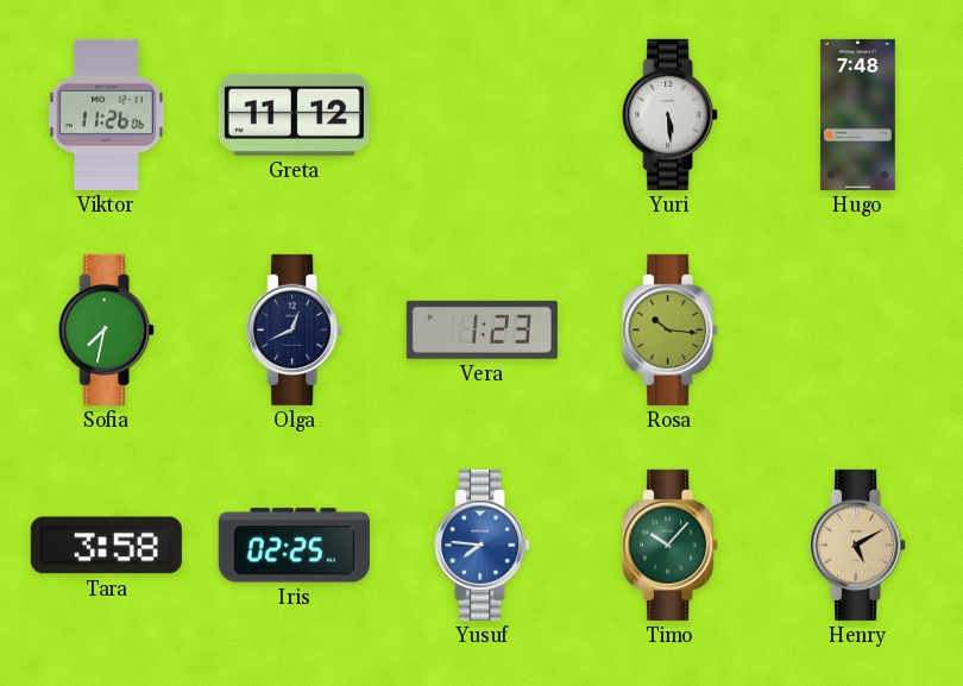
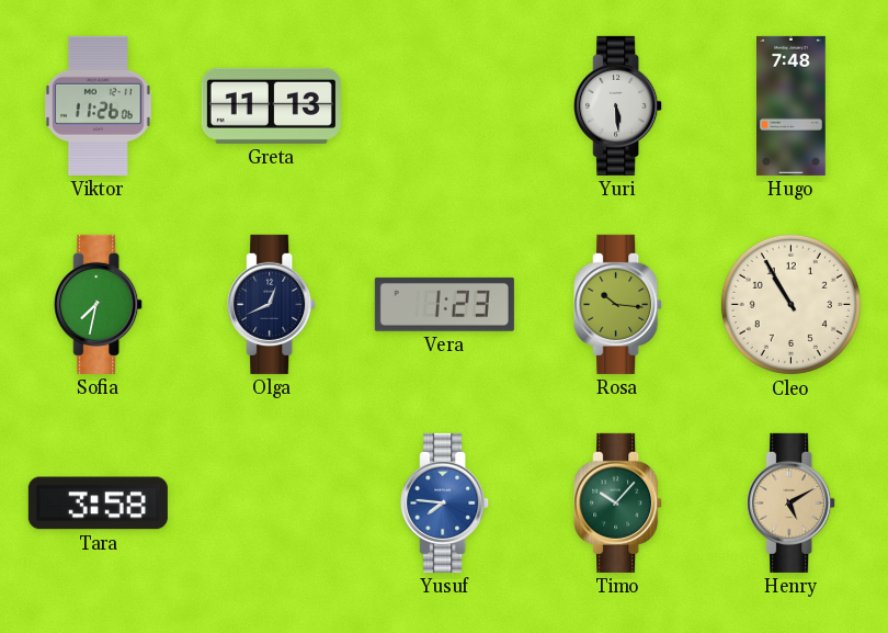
Greta: 11:12 -> 11:13
Cleo: none -> 10:55
Iris: 02:25 -> none
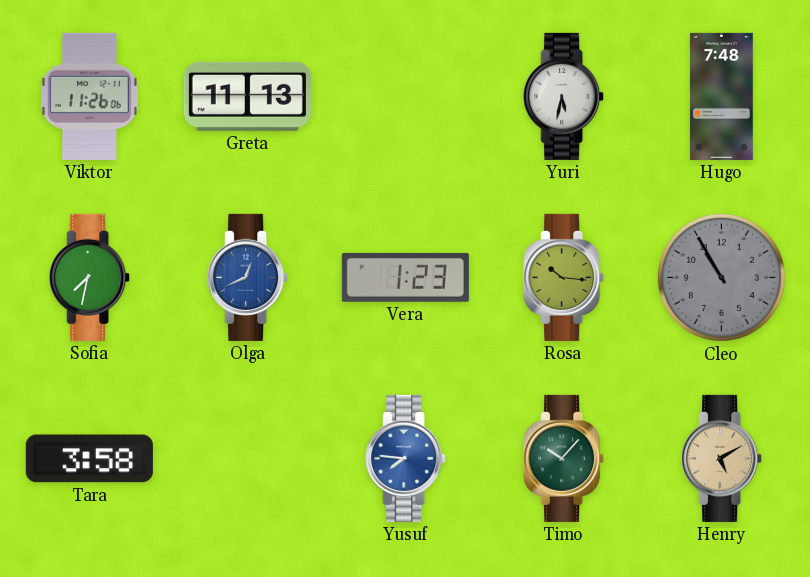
Yuri: 5:29 -> 5:32
Olga dial: navy -> blue
Cleo dial: cream -> grey
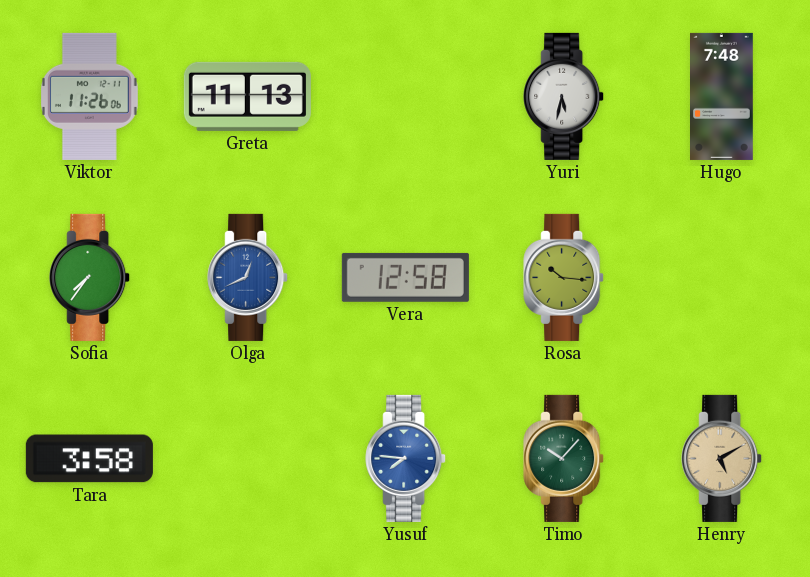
Sofia: 7:32 -> 7:36
Vera: 1:23 -> 12:58
Cleo: 10:55 -> none
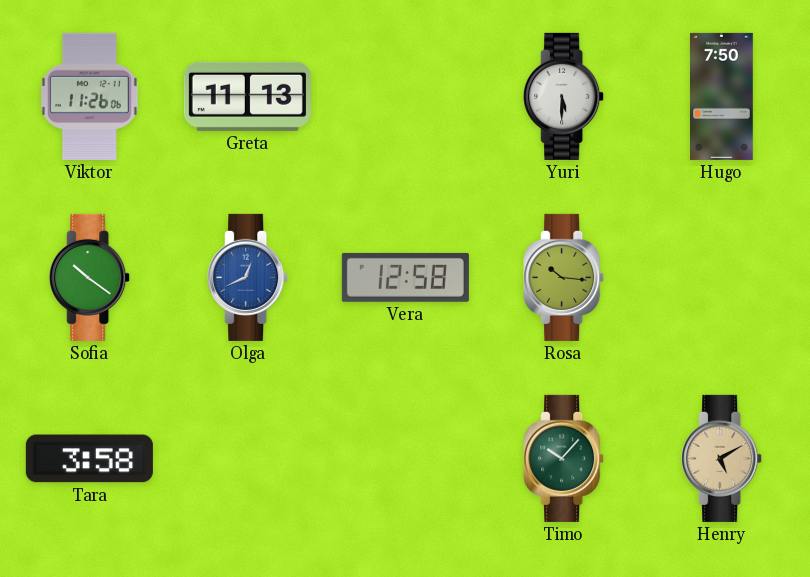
Yuri: 5:32 -> 5:30
Hugo: 7:48 -> 7:50
Sofia: 7:36 -> 10:21
Yusuf: 7:46 -> none
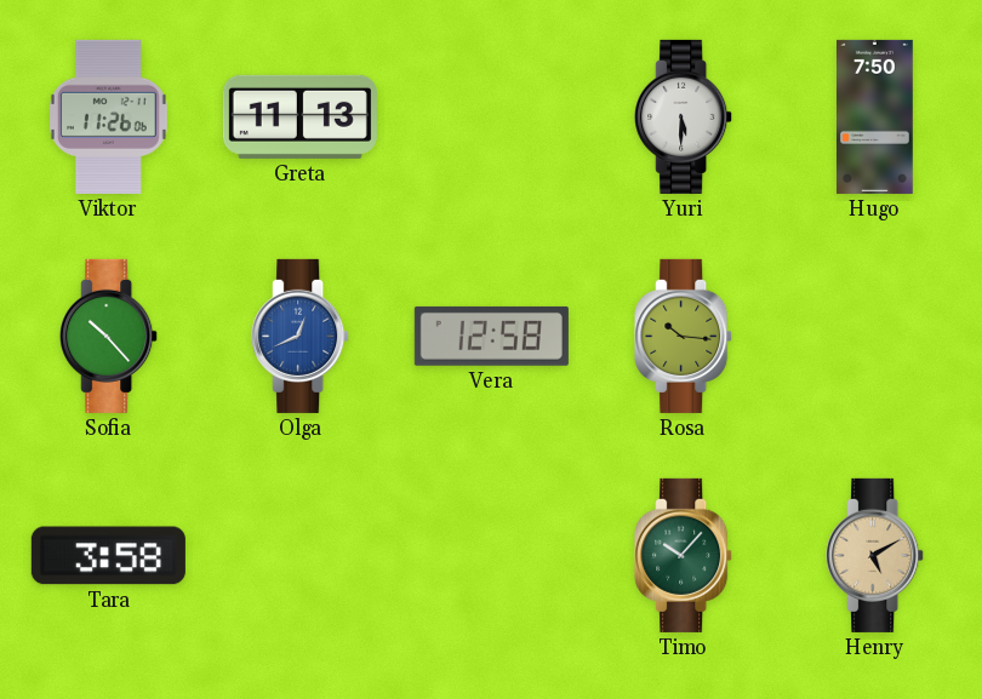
Sofia: 10:21 -> 10:23
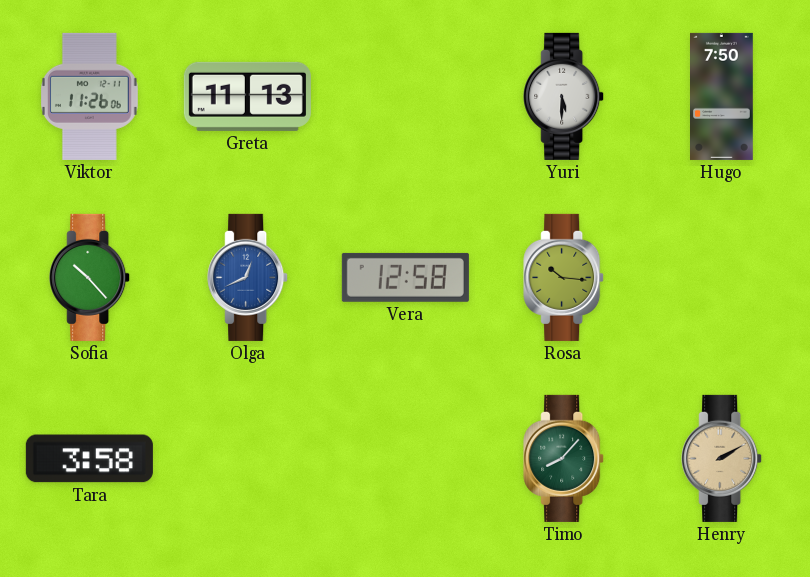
Timo: 10:07 -> 8:07
Henry: 5:10 -> 2:10
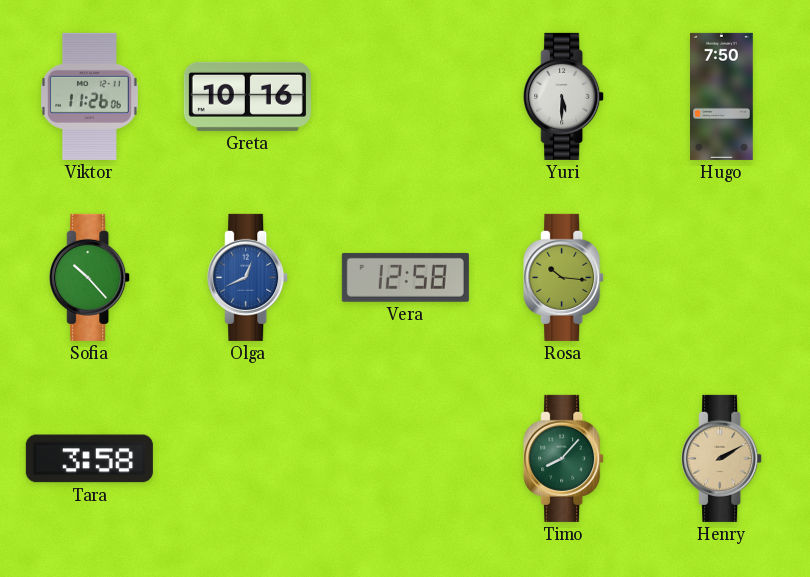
Greta: 11:13 -> 10:16
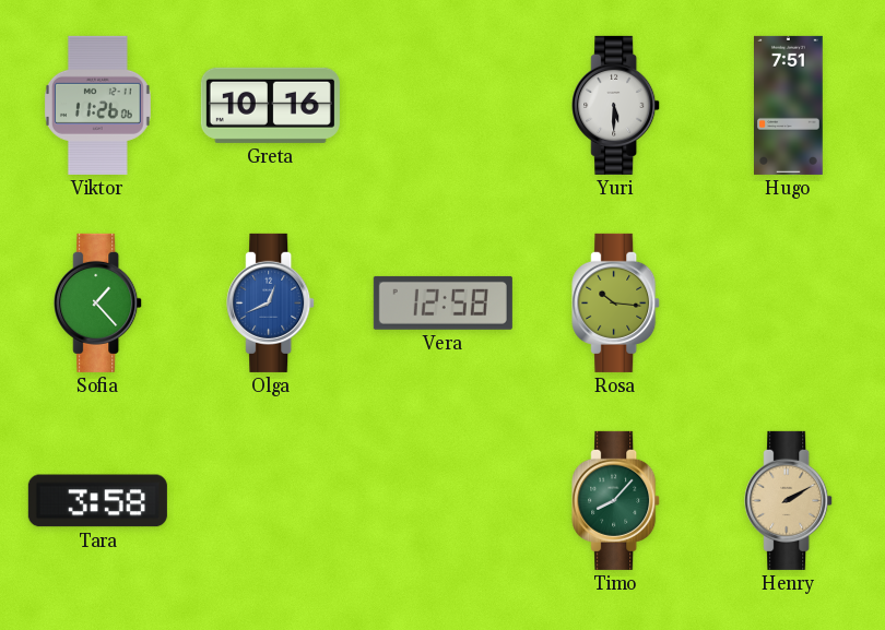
Hugo: 7:50 -> 7:51
Sofia: 10:23 -> 1:23
